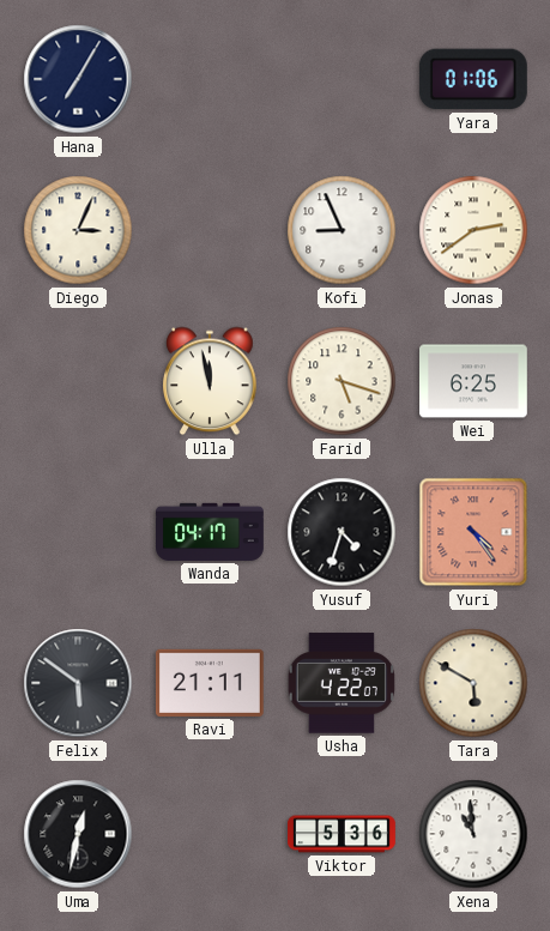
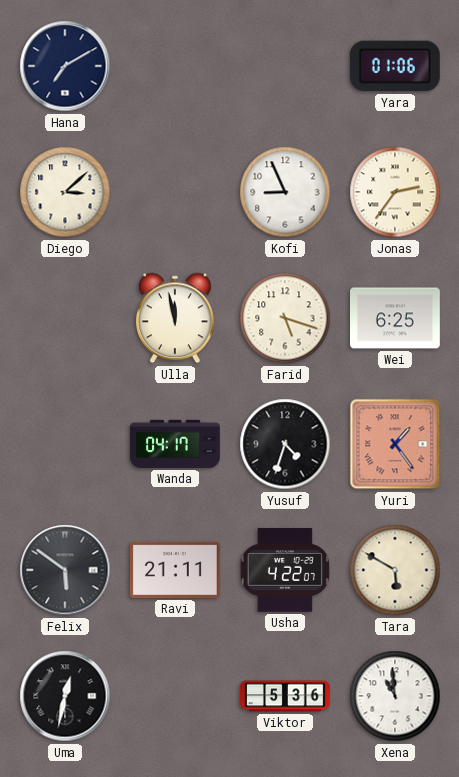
Hana: 7:05 -> 7:10
Diego: 3:04 -> 3:08
Jonas: 2:39 -> 2:36
Yuri: 4:24 -> 1:24
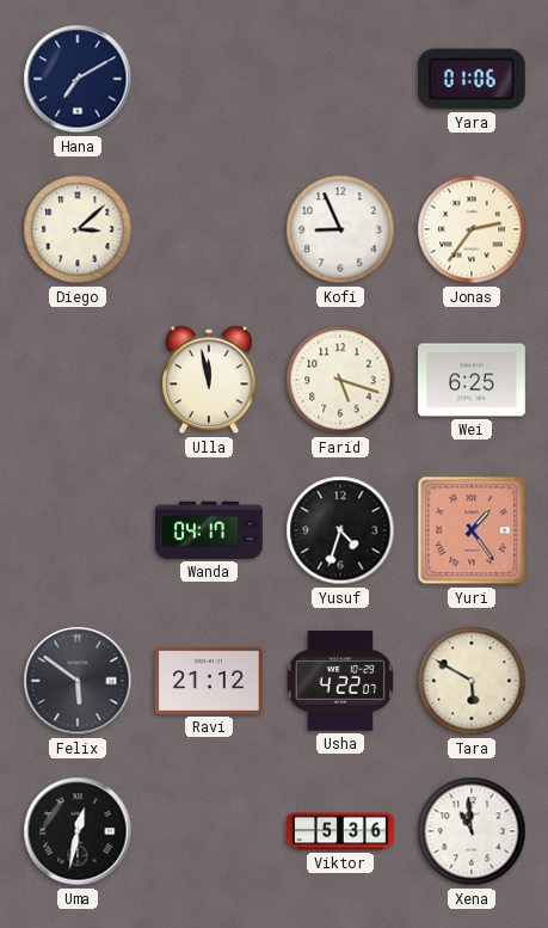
Ravi: 21:11 -> 21:12
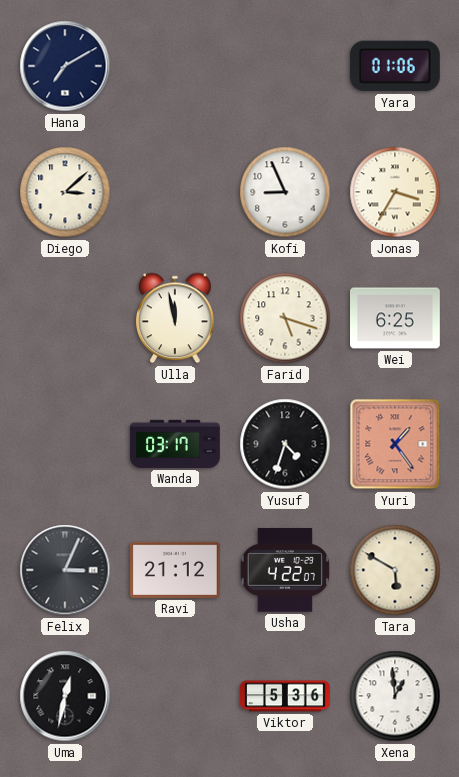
Jonas: 2:36 -> 3:35
Wanda: 04:17 -> 03:17
Felix: 5:51 -> 3:04
Xena: 10:59 -> 12:59
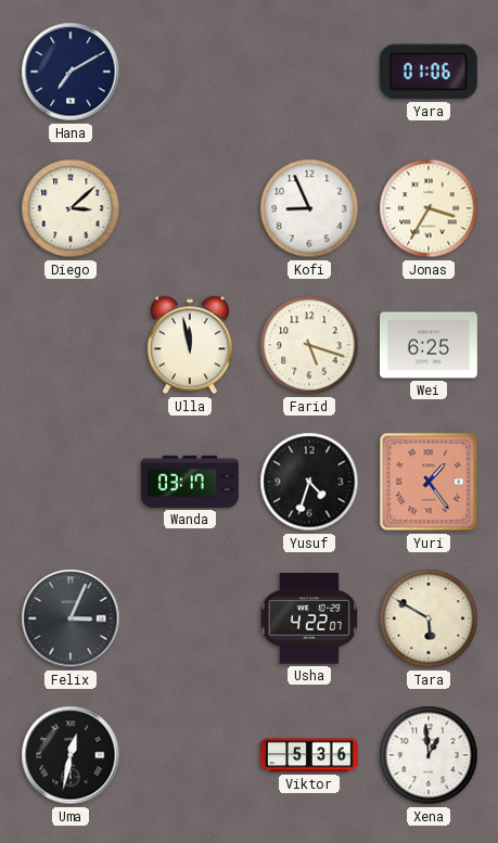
Ravi: 21:12 -> none
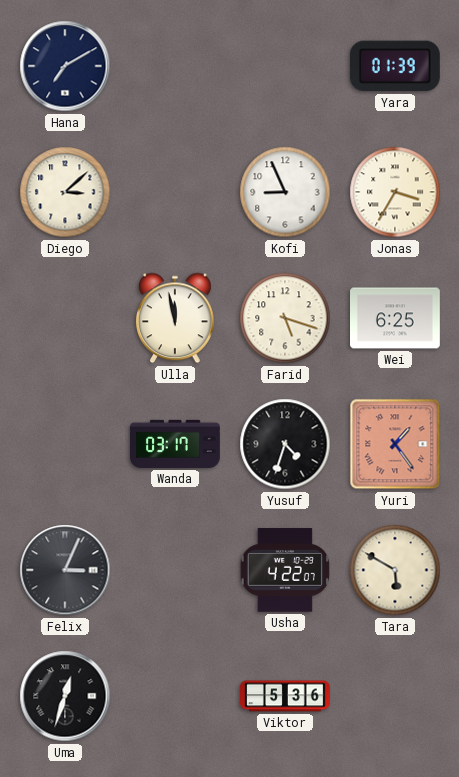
Yara: 01:06 -> 01:39
Uma: 12:32 -> 12:33
Xena: 12:59 -> none
